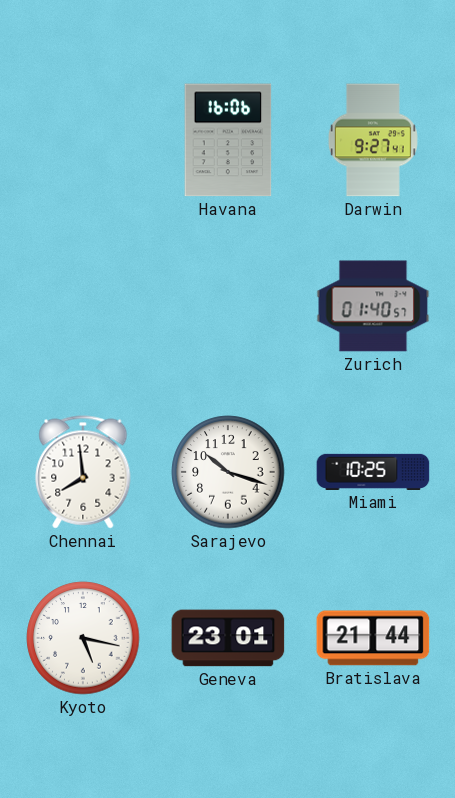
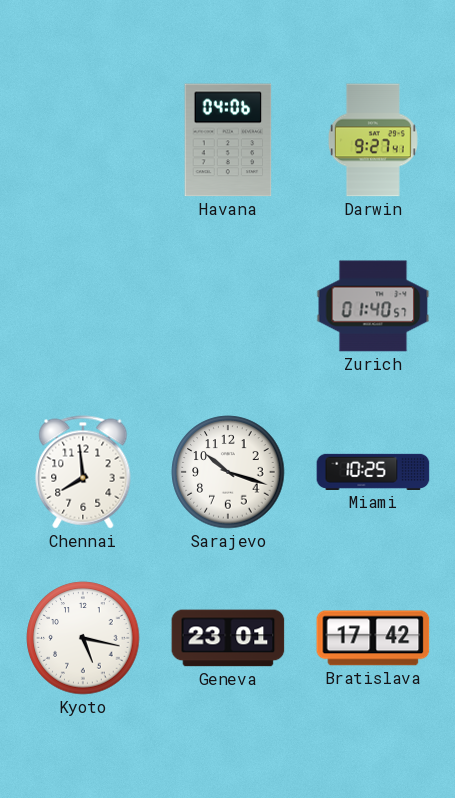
Havana: 16:06 -> 04:06
Bratislava: 21:44 -> 17:42
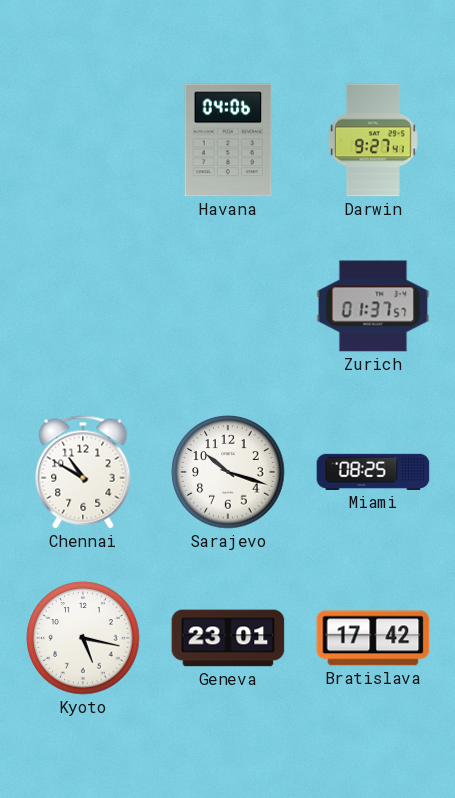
Zurich: 01:40 -> 01:37
Chennai: 7:59 -> 10:50
Miami: 10:25 -> 08:25
